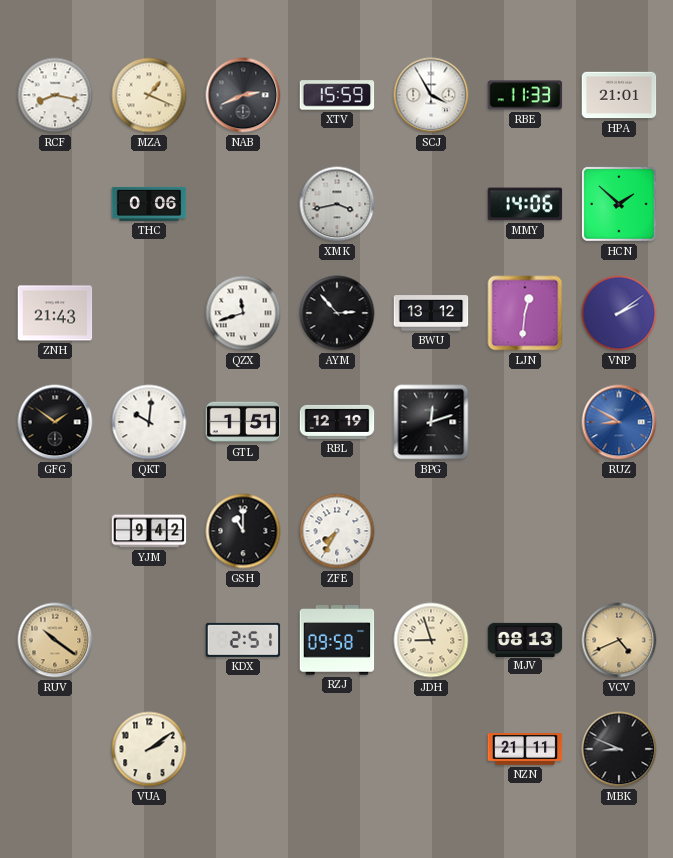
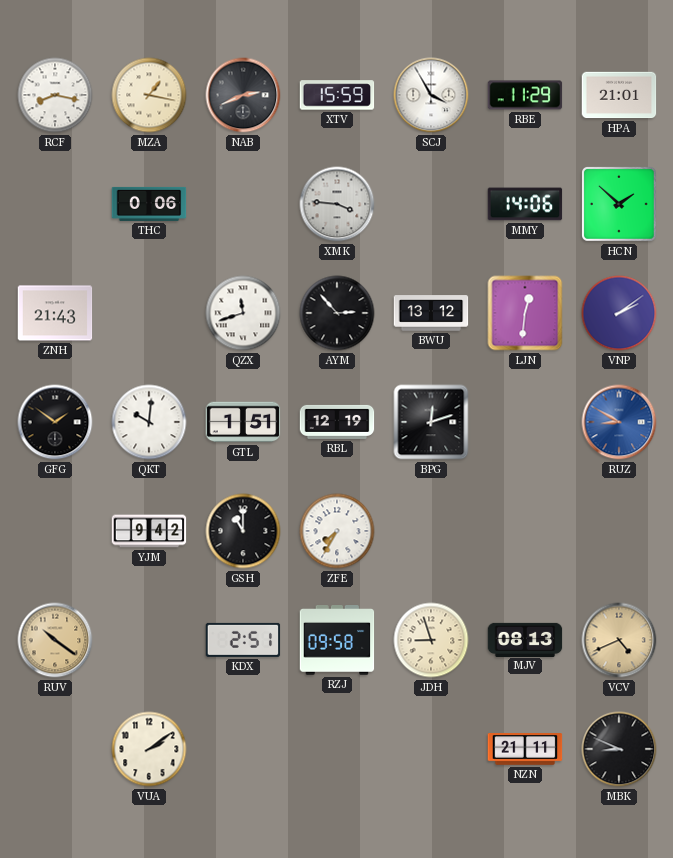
MZA: 1:19 -> 1:17
RBE: 11:33 -> 11:29
XMK: 3:43 -> 3:46
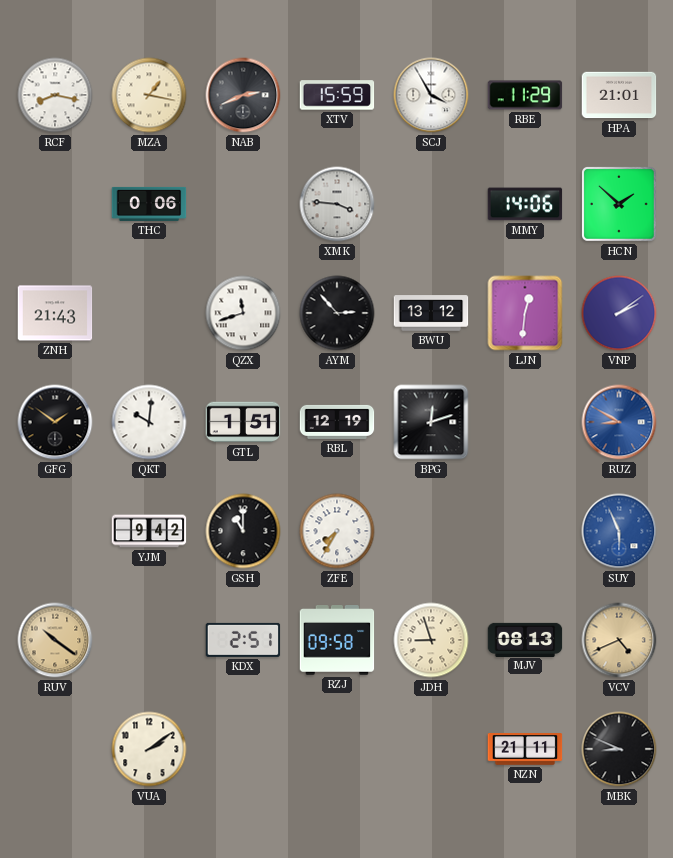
SUY: none -> 5:56
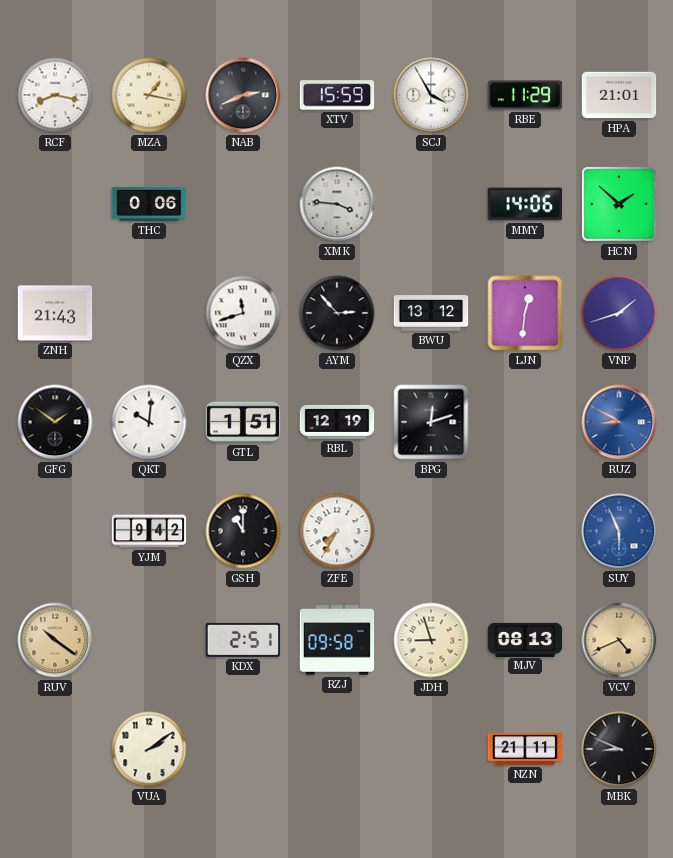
VNP: 2:09 -> 1:42
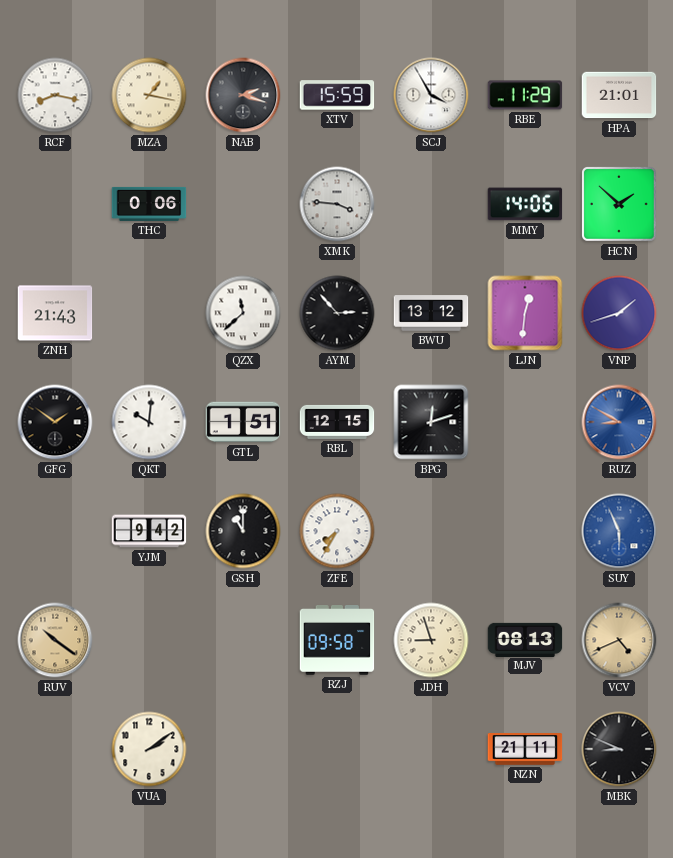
NAB: 2:41 -> 2:18
QZX: 11:42 -> 11:38
RBL: 12:19 -> 12:15
KDX: 2:51 -> none
